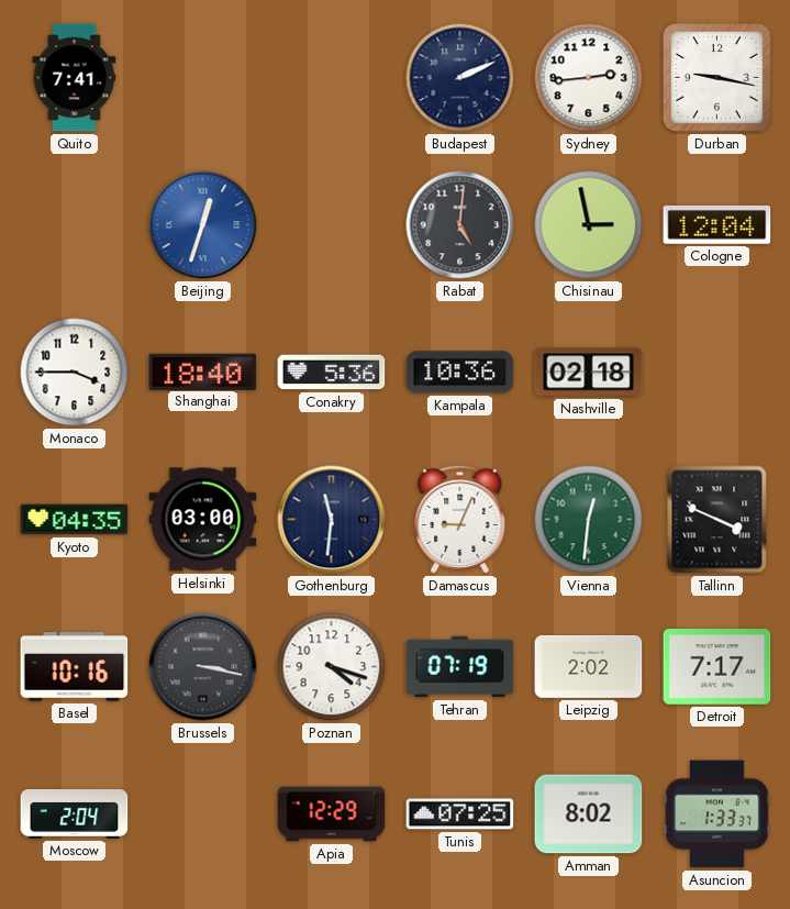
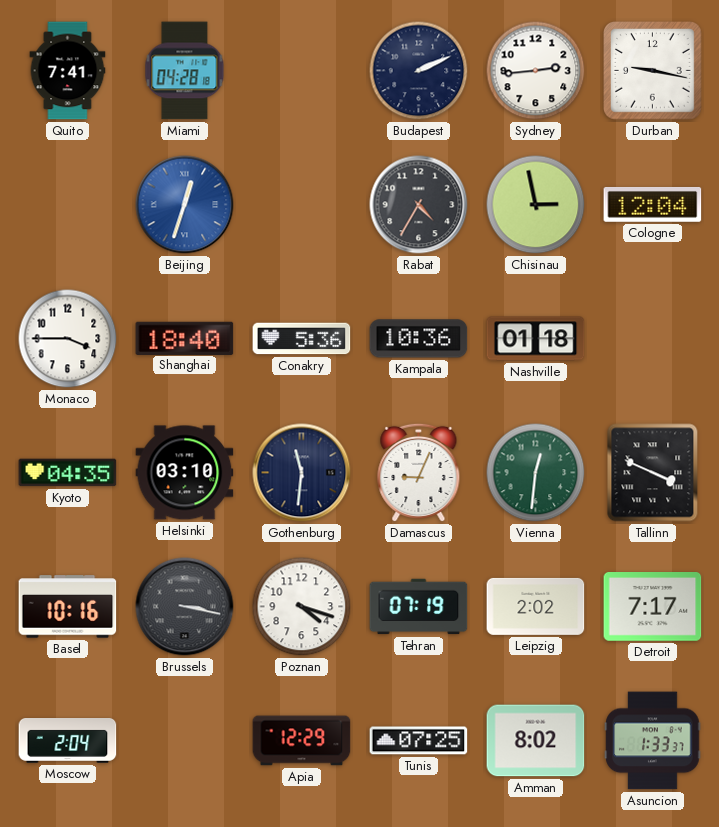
Miami: none -> 04:28
Rabat: 5:01 -> 4:35
Nashville: 02:18 -> 01:18
Helsinki: 03:00 -> 03:10
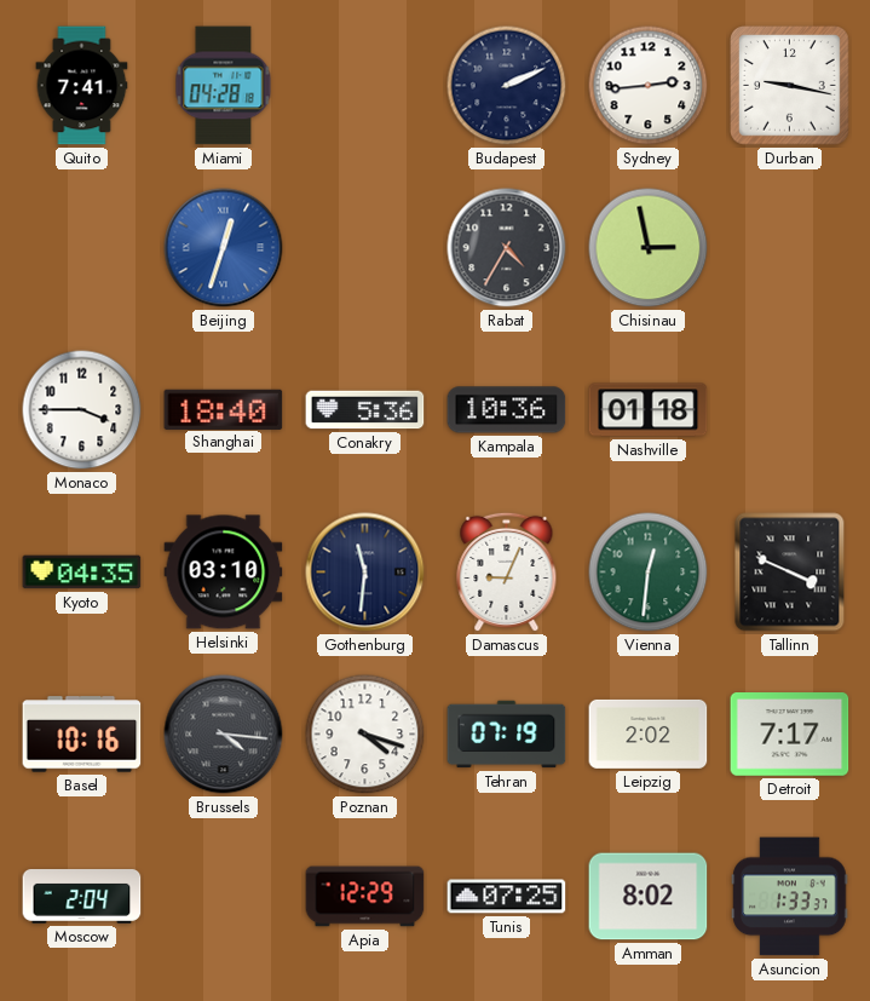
Cologne: 12:04 -> none
Brussels: 3:17 -> 4:16
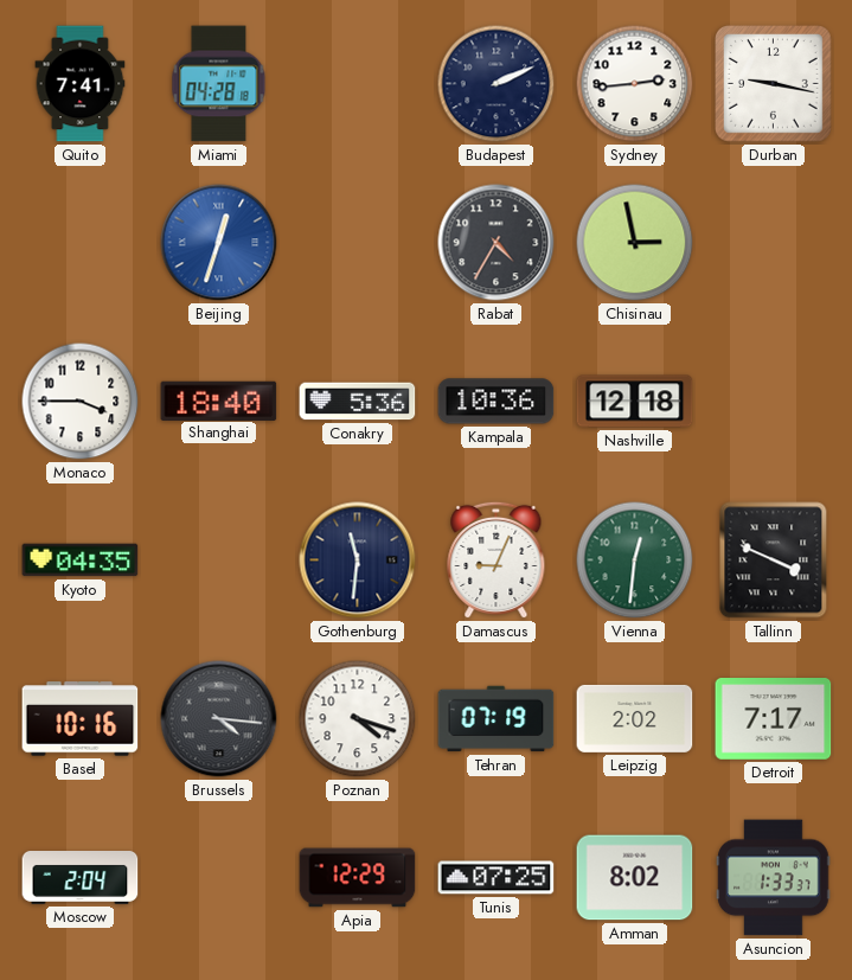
Nashville: 01:18 -> 12:18
Helsinki: 03:10 -> none
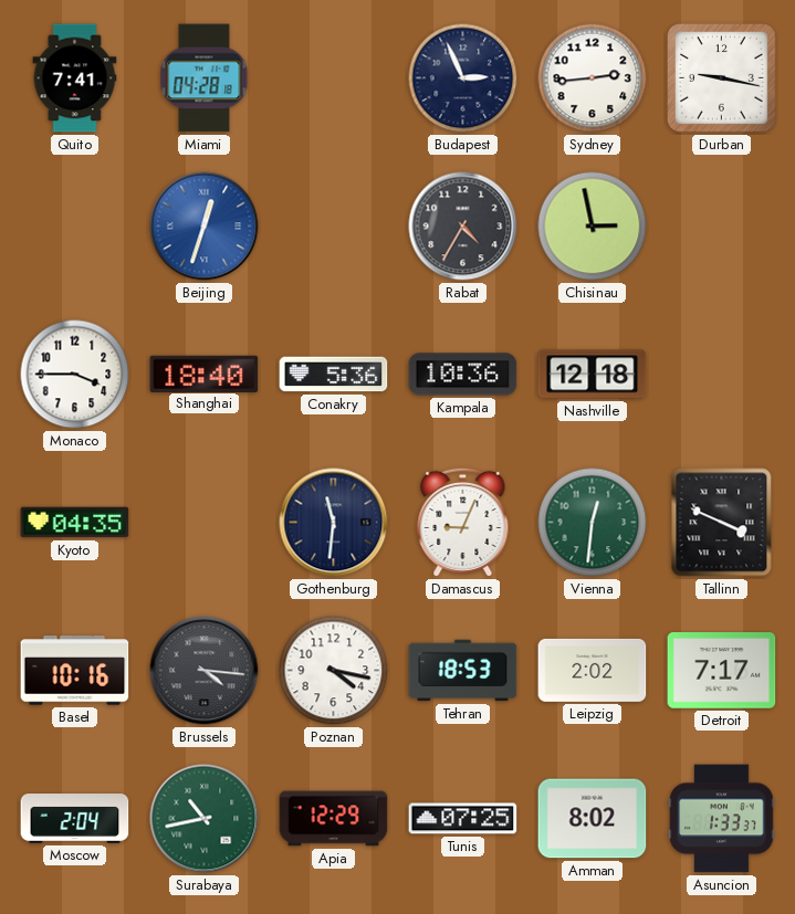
Budapest: 2:11 -> 2:56
Poznan: 4:18 -> 4:17
Tehran: 07:19 -> 18:53
Surabaya: none -> 10:43
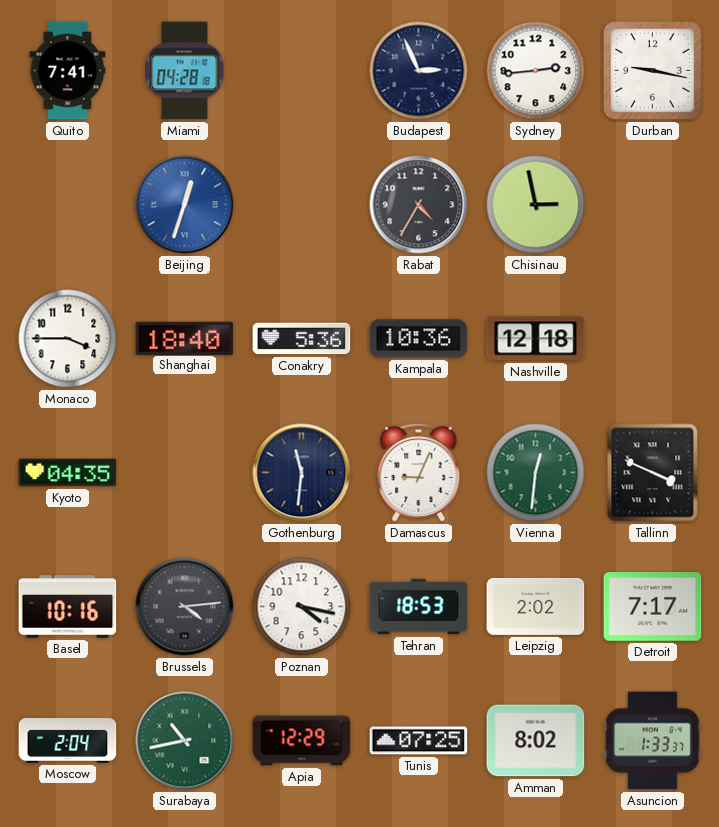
Brussels: 4:16 -> 4:14
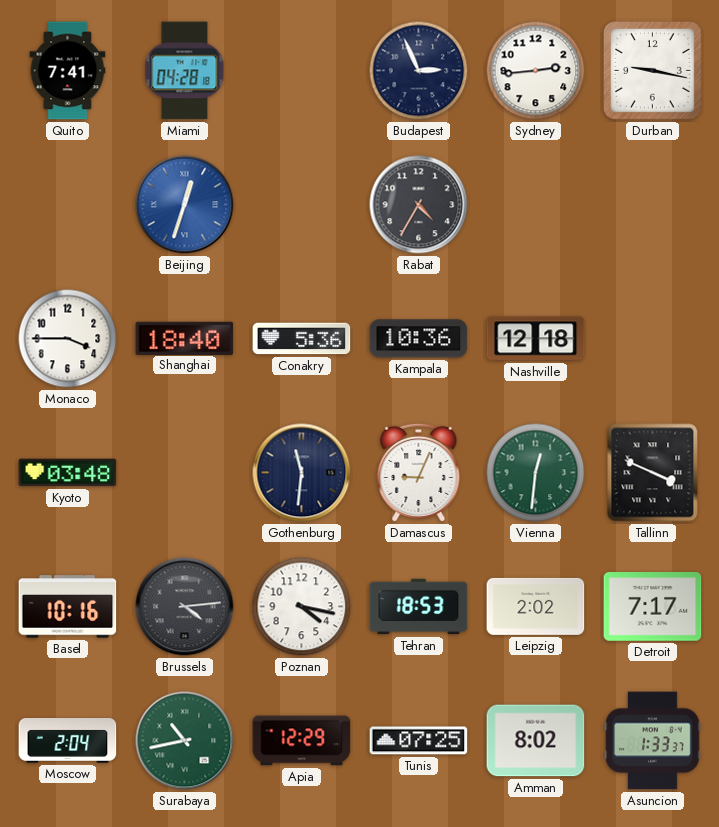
Chisinau: 2:58 -> none
Kyoto: 04:35 -> 03:48
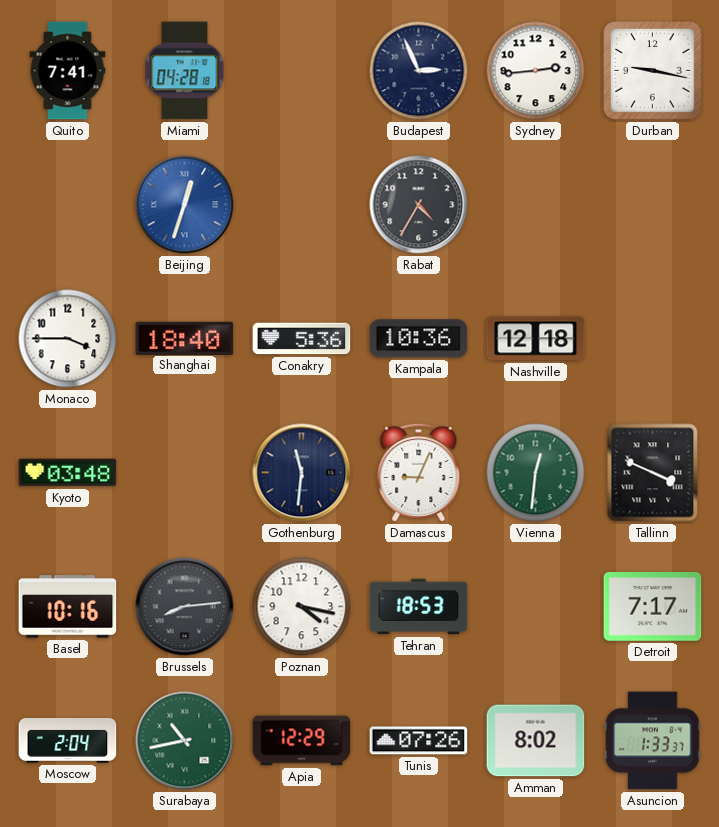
Brussels: 4:14 -> 8:14
Leipzig: 2:02 -> none
Tunis: 07:25 -> 07:26
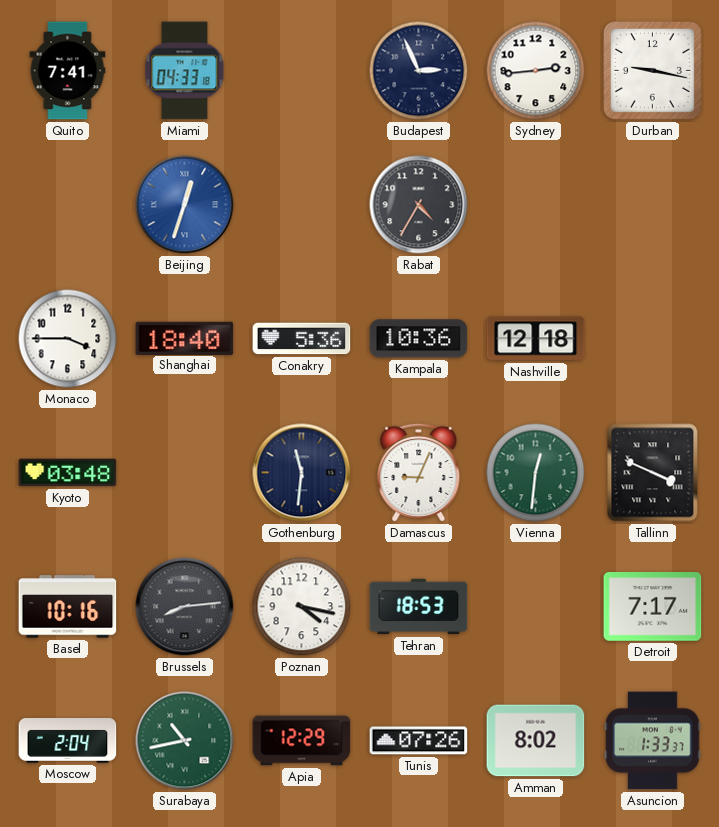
Miami: 04:28 -> 04:33
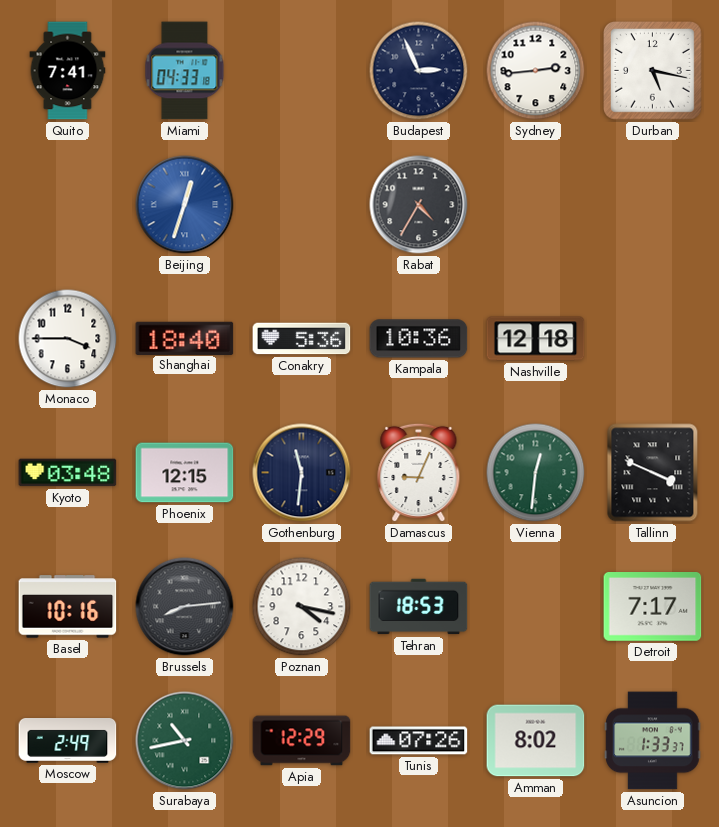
Durban: 9:17 -> 5:17
Phoenix: none -> 12:15
Moscow: 2:04 -> 2:49
